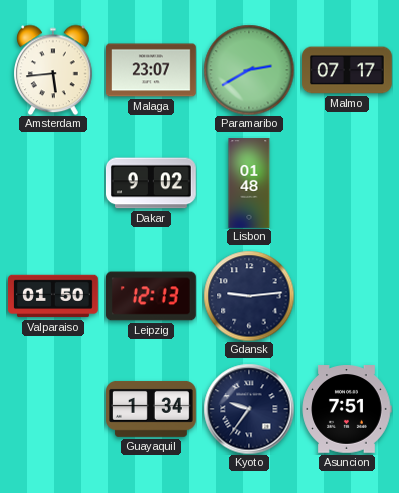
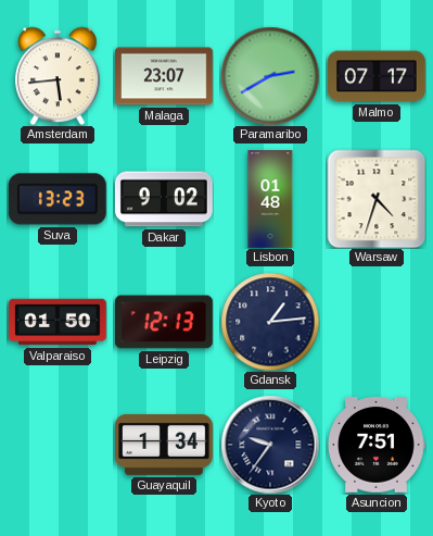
Suva: none -> 13:23
Warsaw: none -> 4:33
Gdansk: 9:14 -> 1:14
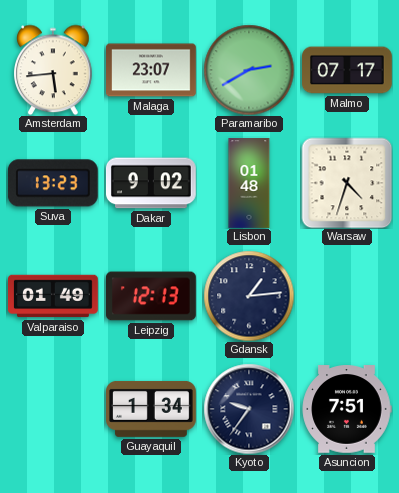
Valparaiso: 01:50 -> 01:49
